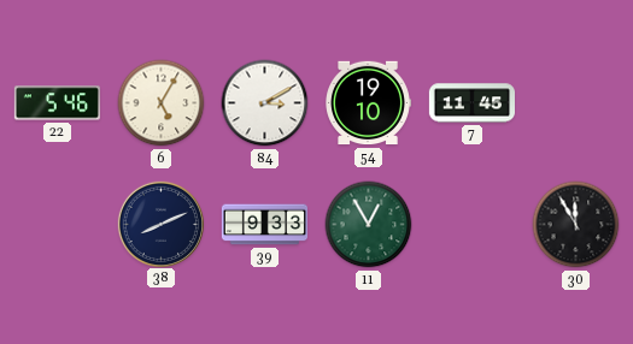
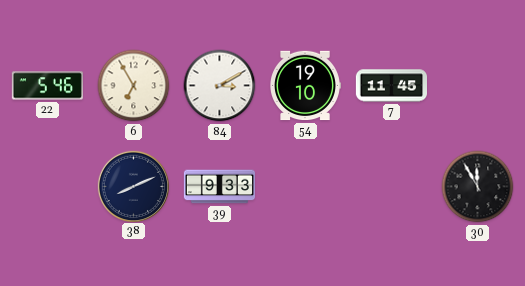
6: 5:05 -> 6:55
11: 12:55 -> none
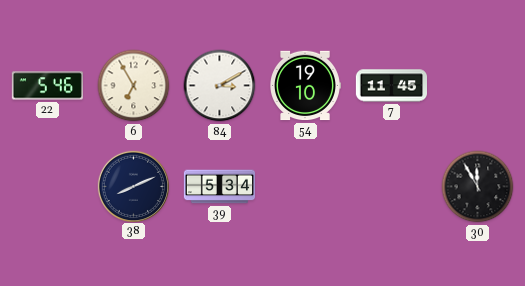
39: 9:33 -> 5:34
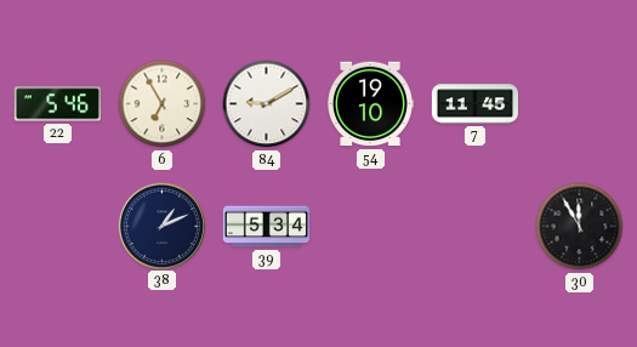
84: 3:10 -> 9:10
38: 8:11 -> 1:11
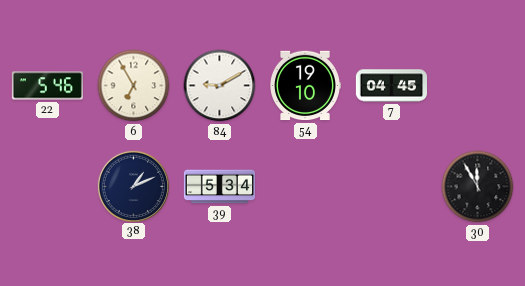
7: 11:45 -> 04:45
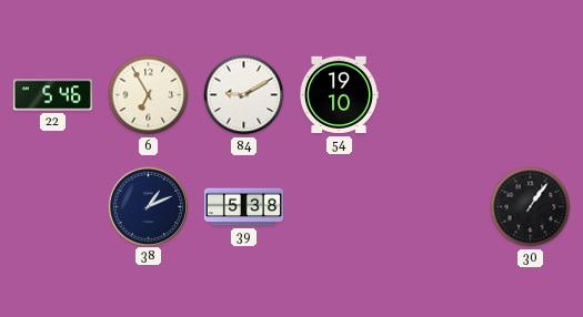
7: 04:45 -> none
39: 5:34 -> 5:38
30: 11:55 -> 1:06
